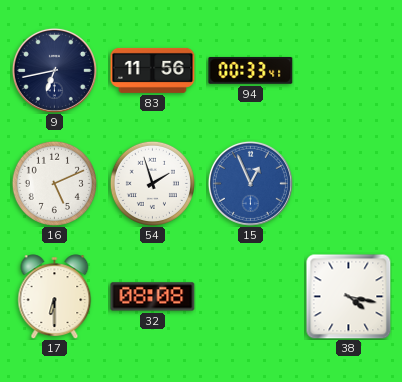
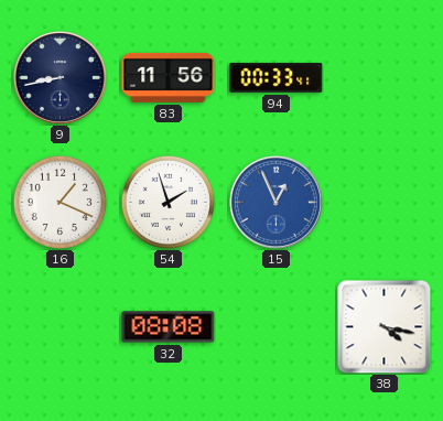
9: 6:43 -> 8:43
16: 5:11 -> 1:19
17: 6:30 -> none
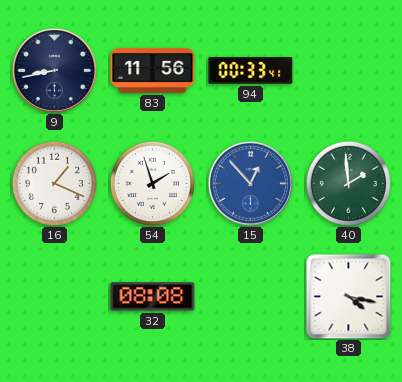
15: 12:56 -> 12:53
40: none -> 1:59
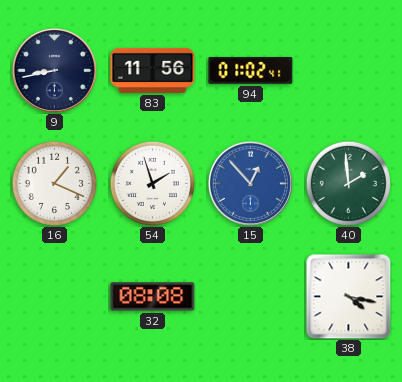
94: 00:33 -> 01:02
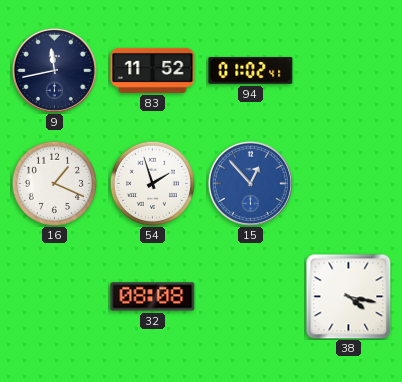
9: 8:43 -> 11:43
83: 11:56 -> 11:52
40: 1:59 -> none
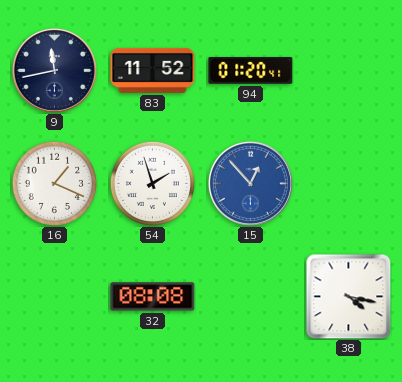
94: 01:02 -> 01:20
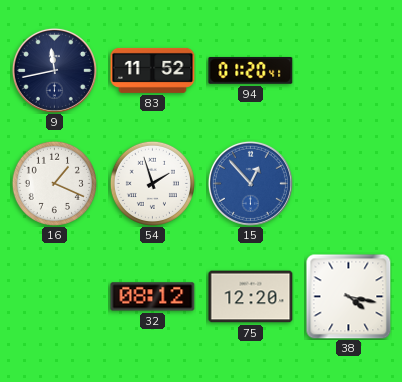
32: 08:08 -> 08:12
75: none -> 12:20
